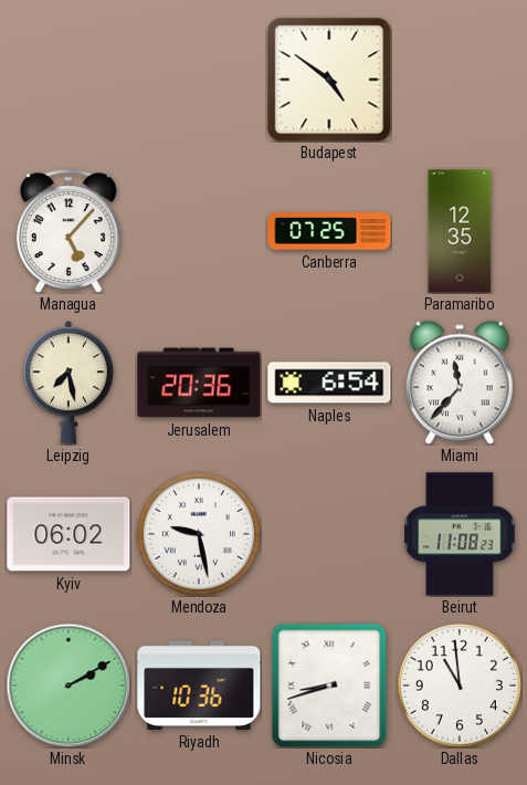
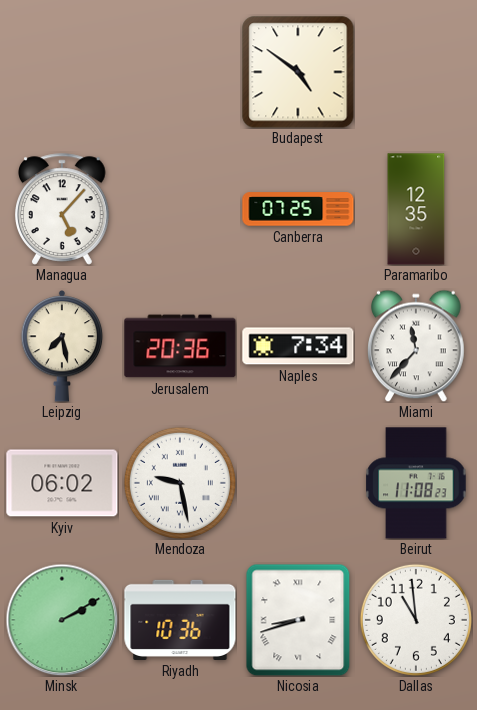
Naples: 6:54 -> 7:34
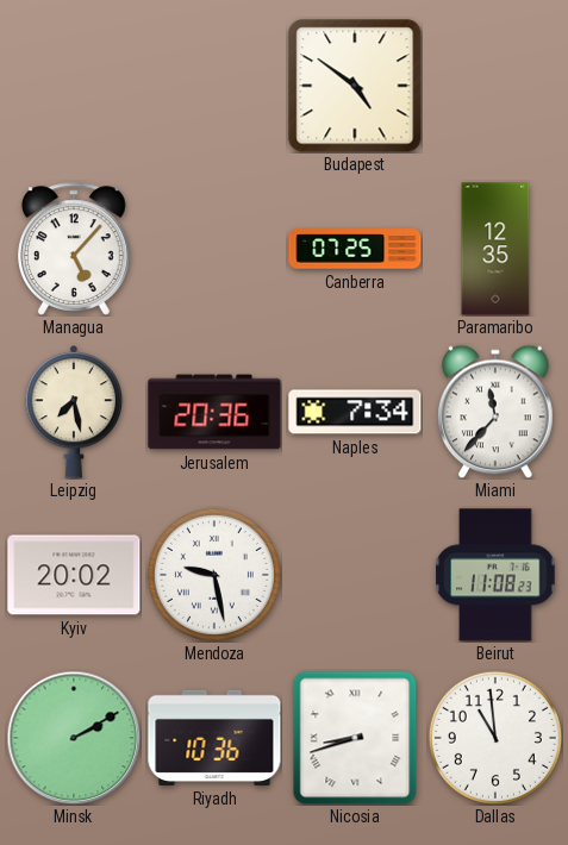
Kyiv: 06:02 -> 20:02
